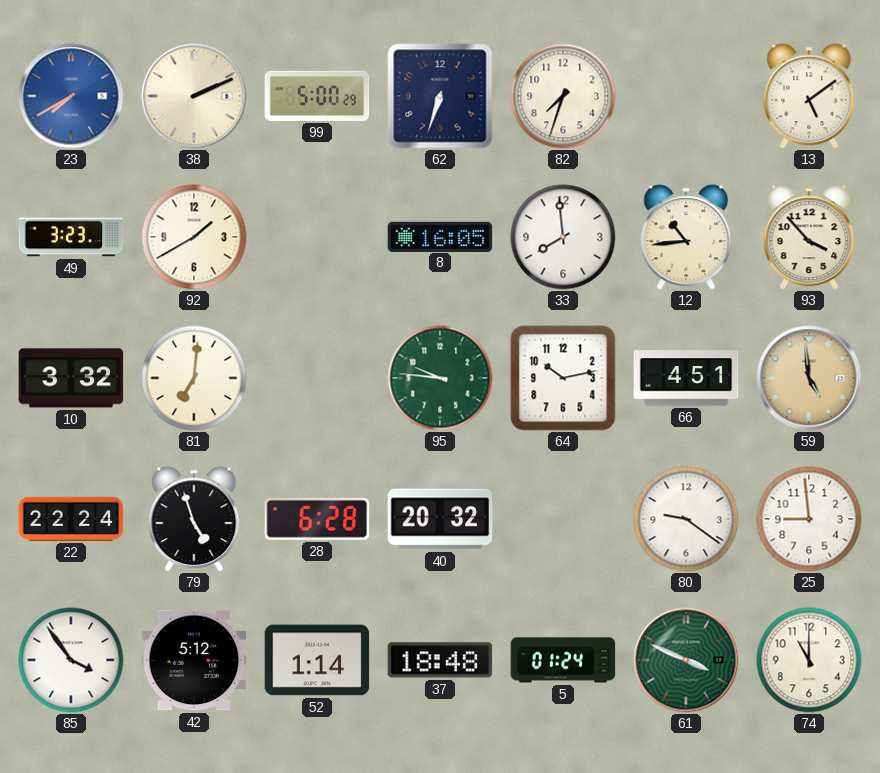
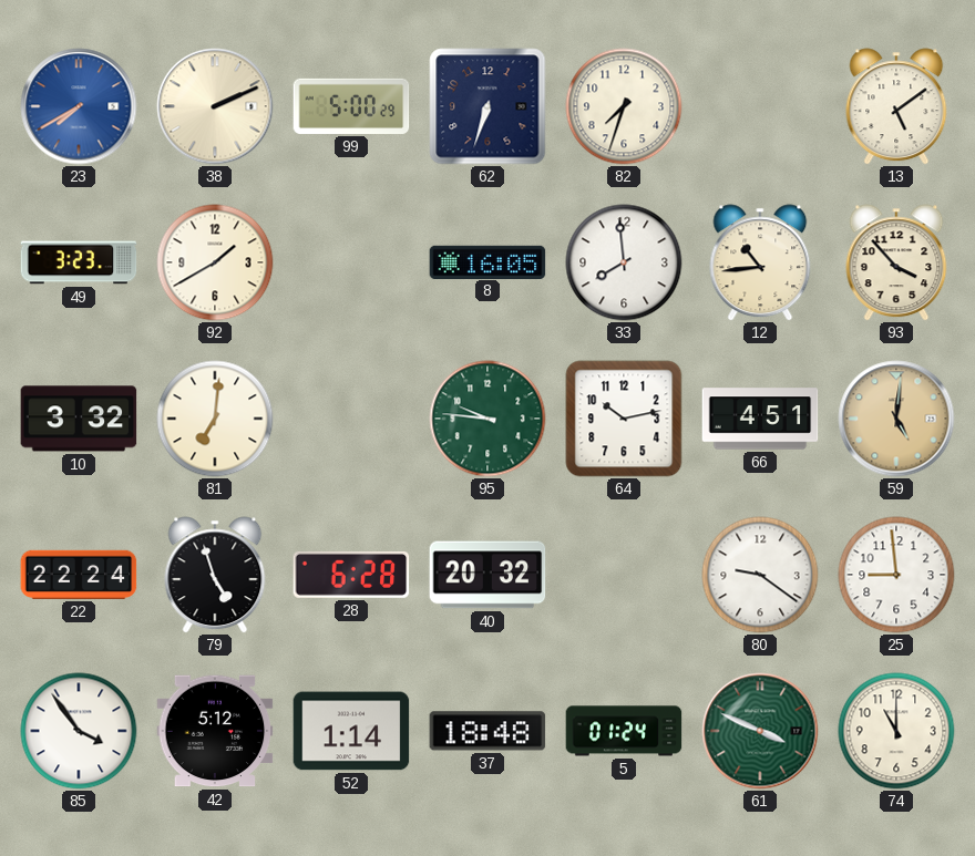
59: 4:59 -> 5:01
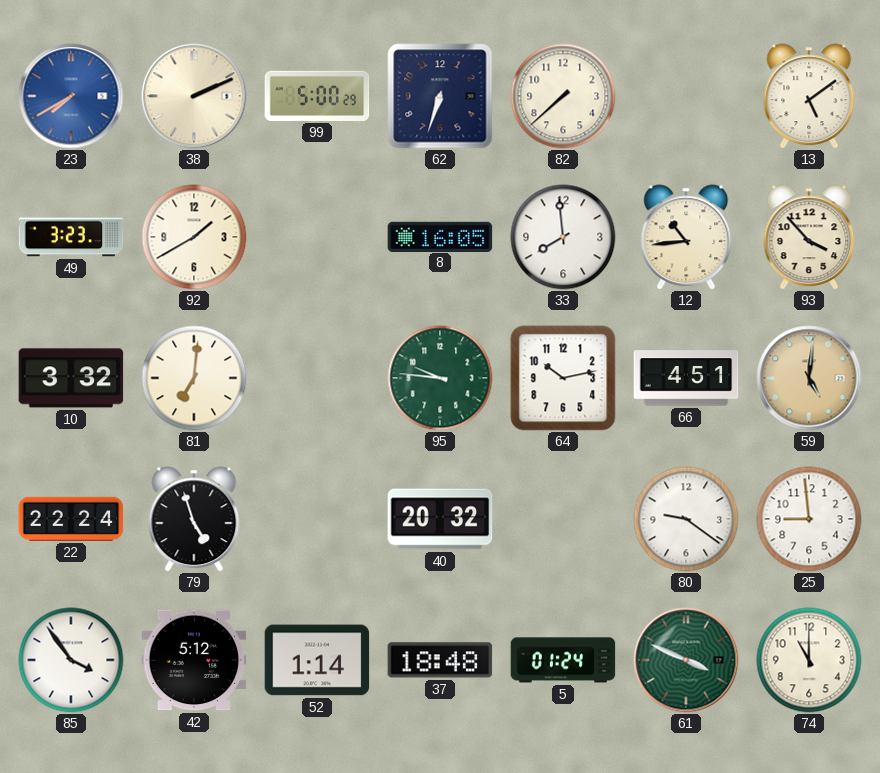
82: 7:33 -> 7:38
28: 6:28 -> none
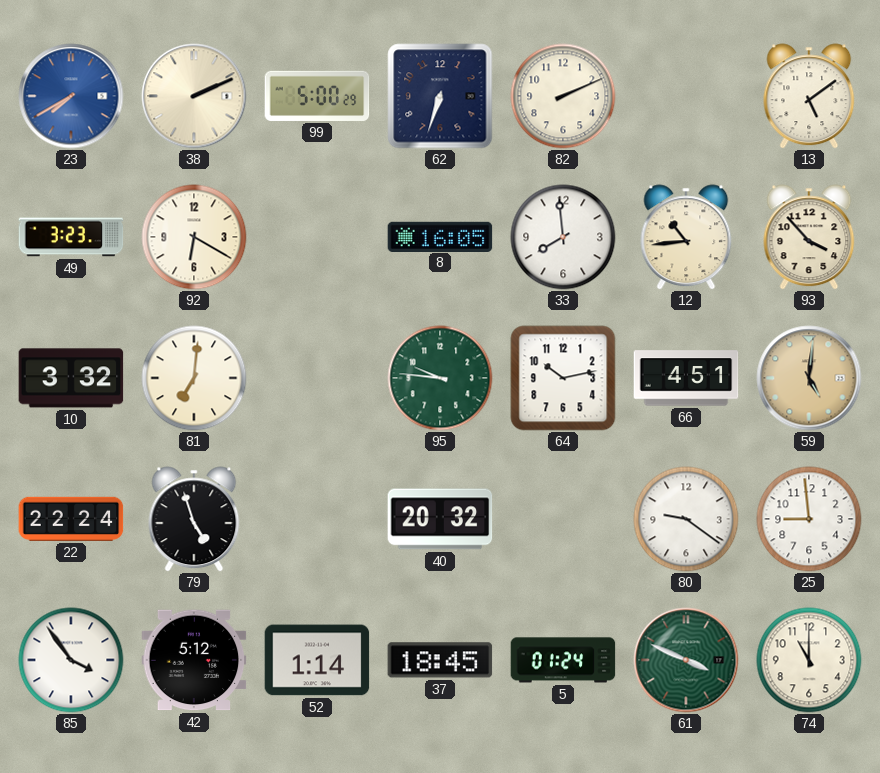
82: 7:38 -> 2:11
92: 1:40 -> 6:20
37: 18:48 -> 18:45
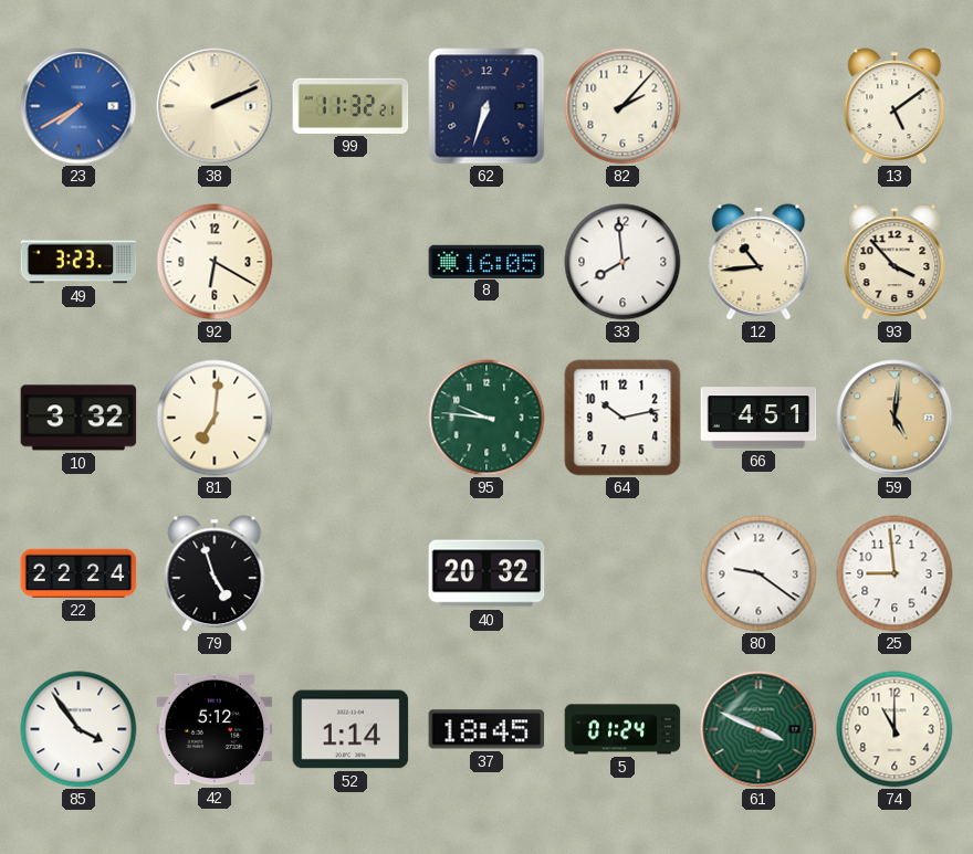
99: 5:00 -> 11:32
82: 2:11 -> 2:07
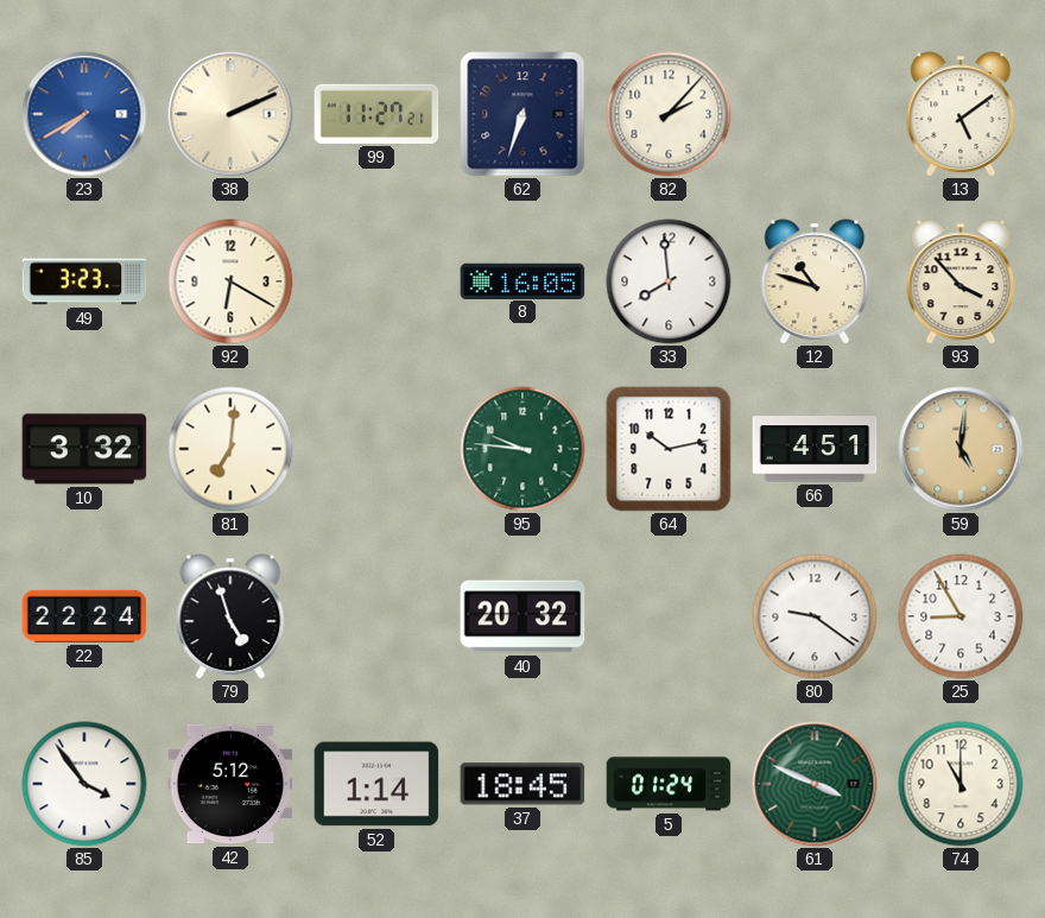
99: 11:32 -> 11:27
12: 10:44 -> 10:48
25: 8:59 -> 8:55
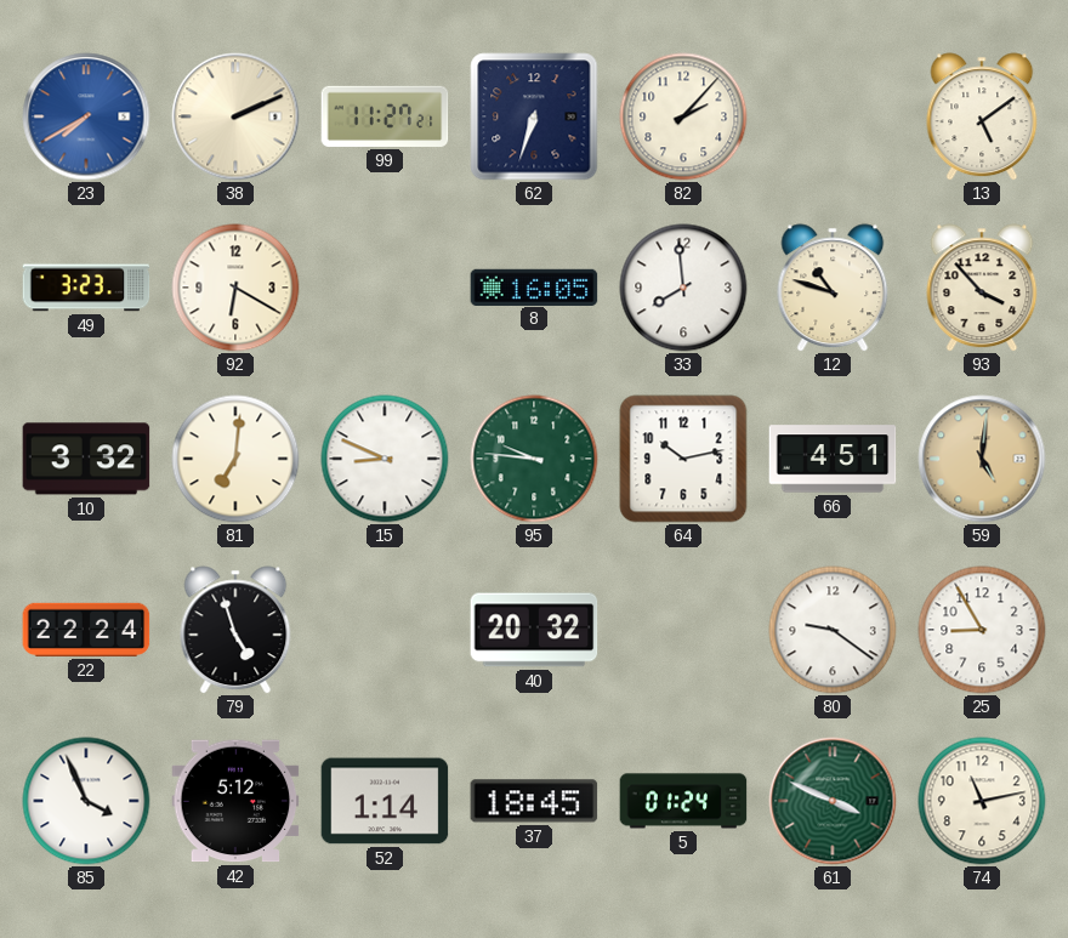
15: none -> 8:49
85: 3:54 -> 3:56
74: 11:00 -> 11:13
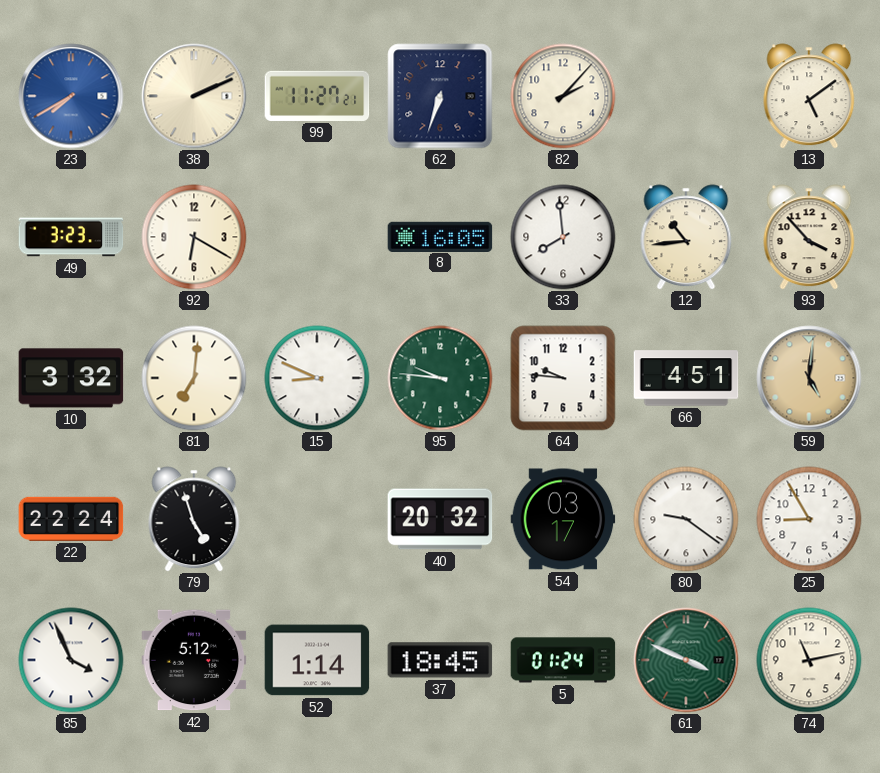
12: 10:48 -> 10:44
64: 10:13 -> 9:46
54: none -> 03:17
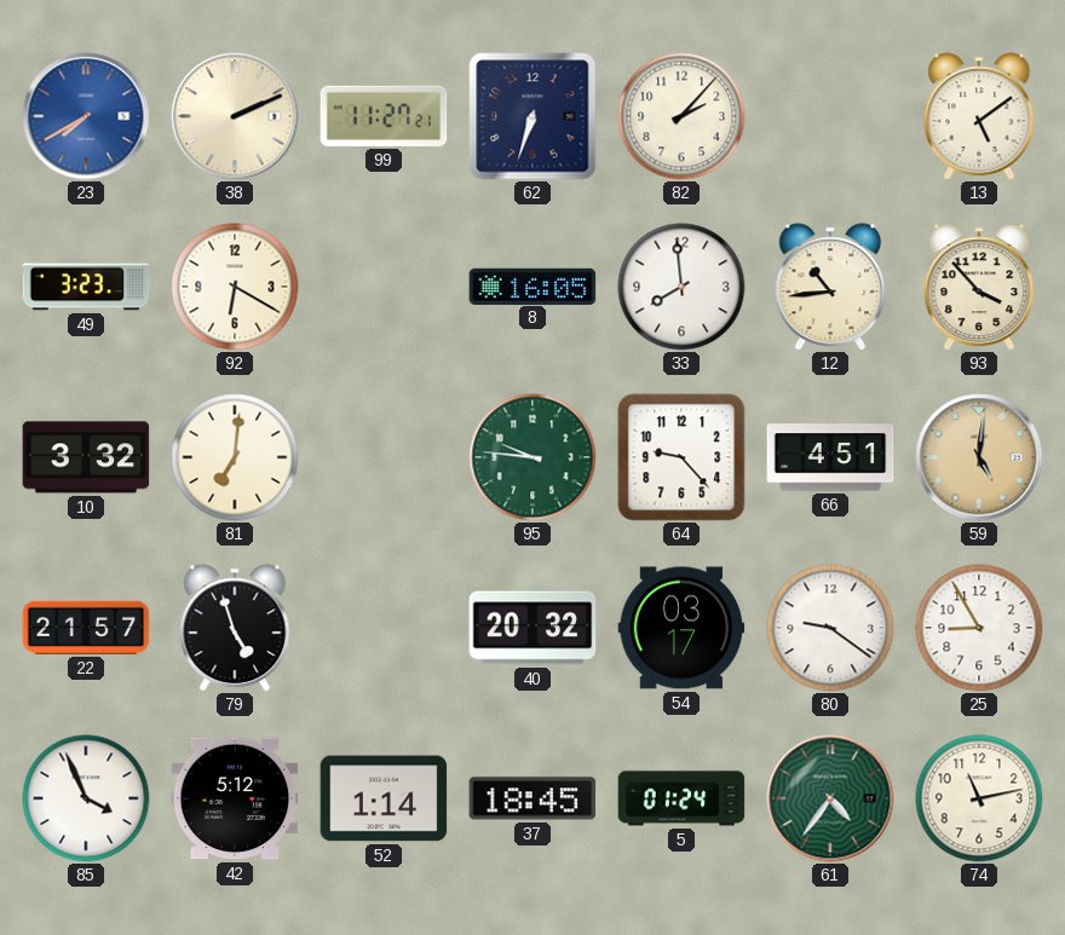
15: 8:49 -> none
64: 9:46 -> 9:23
22: 22:24 -> 21:57
61: 3:49 -> 4:36
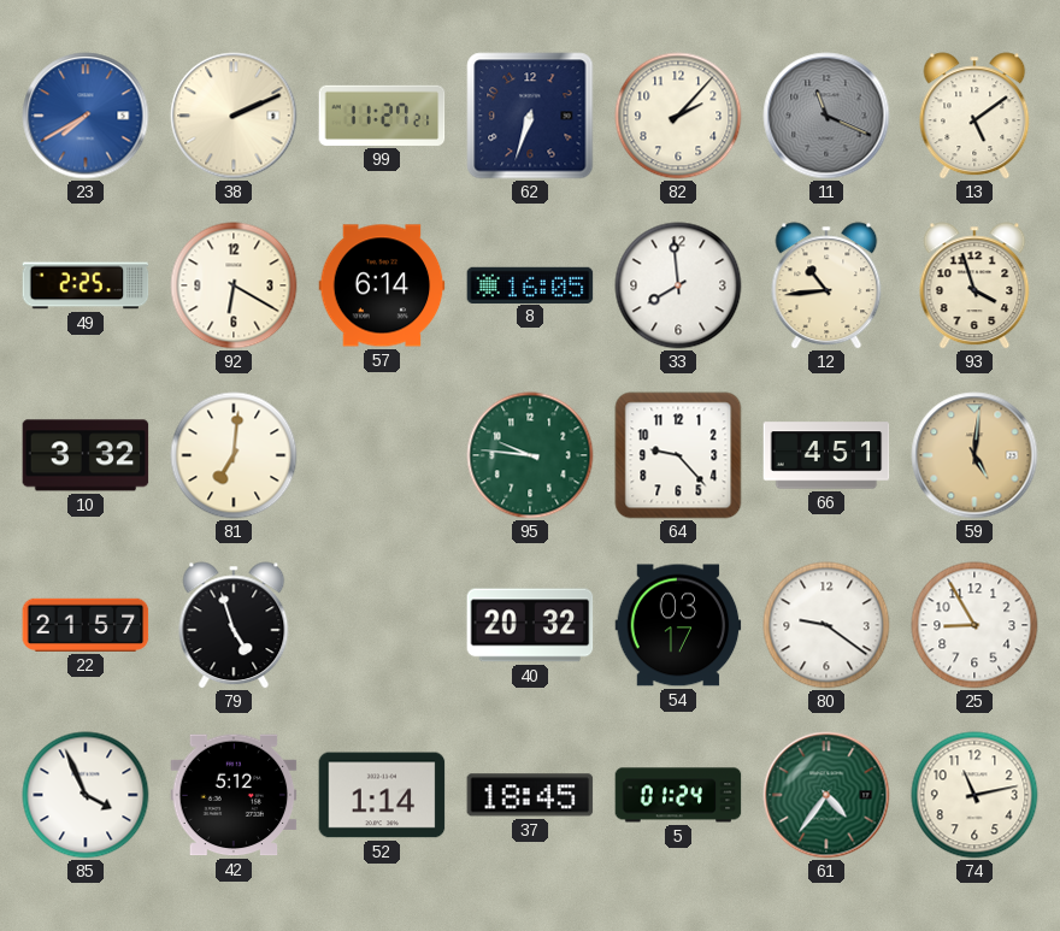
11: none -> 11:19
49: 3:23 -> 2:25
57: none -> 6:14
93: 3:53 -> 3:57
